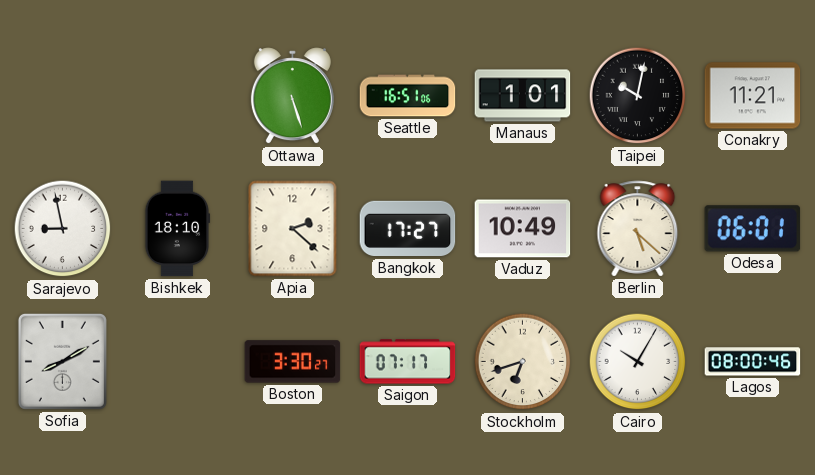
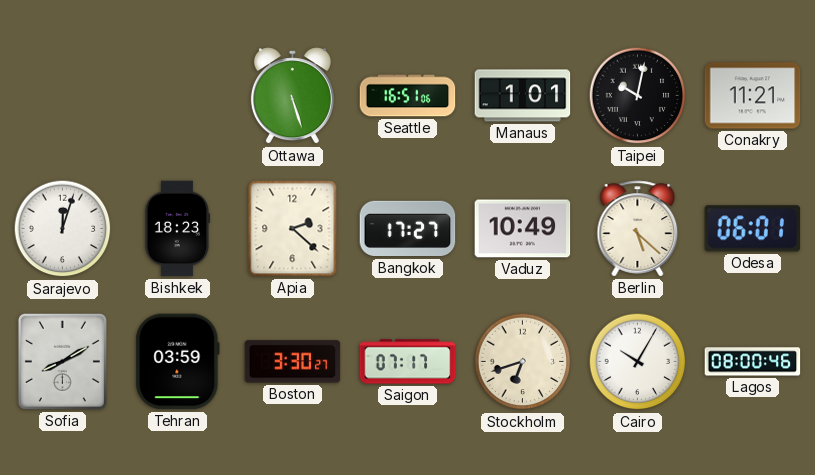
Sarajevo: 8:58 -> 12:03
Bishkek: 18:10 -> 18:23
Tehran: none -> 03:59
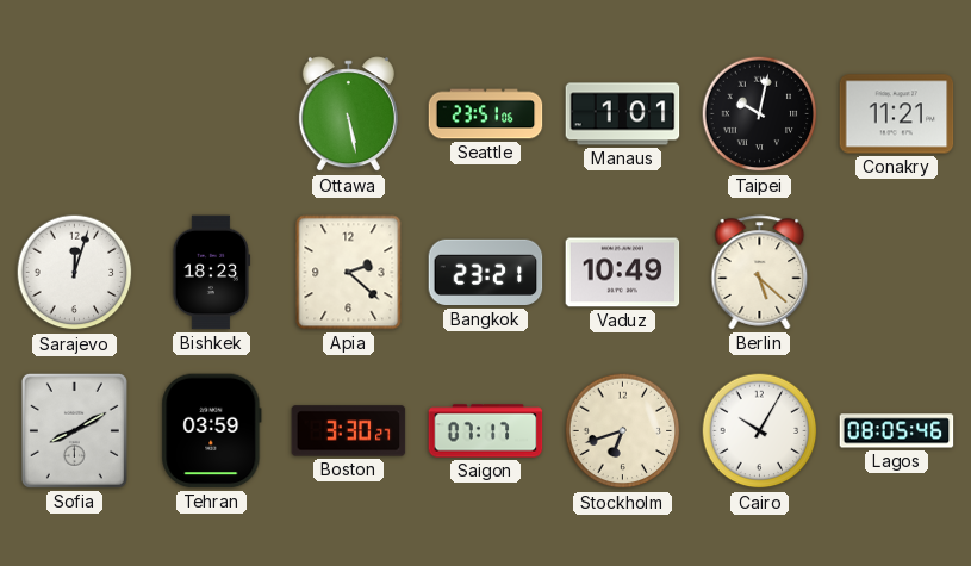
Ottawa: 5:27 -> 5:28
Seattle: 16:51 -> 23:51
Bangkok: 17:27 -> 23:21
Odesa: 06:01 -> none
Lagos: 08:00 -> 08:05
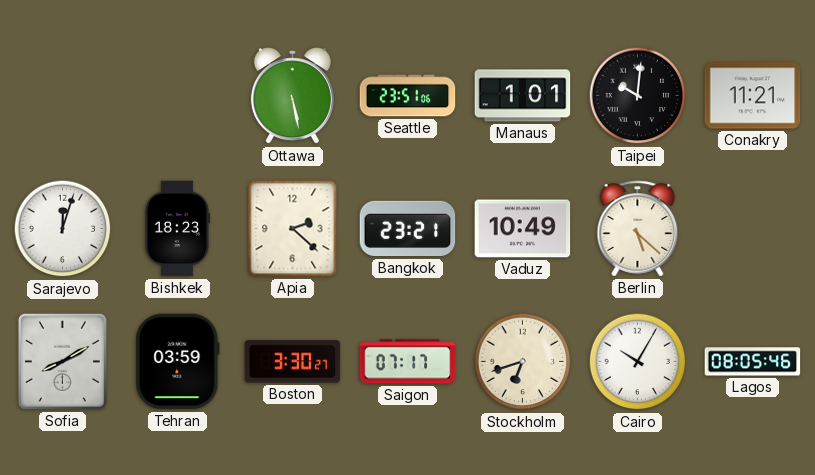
Taipei: 10:02 -> 10:01
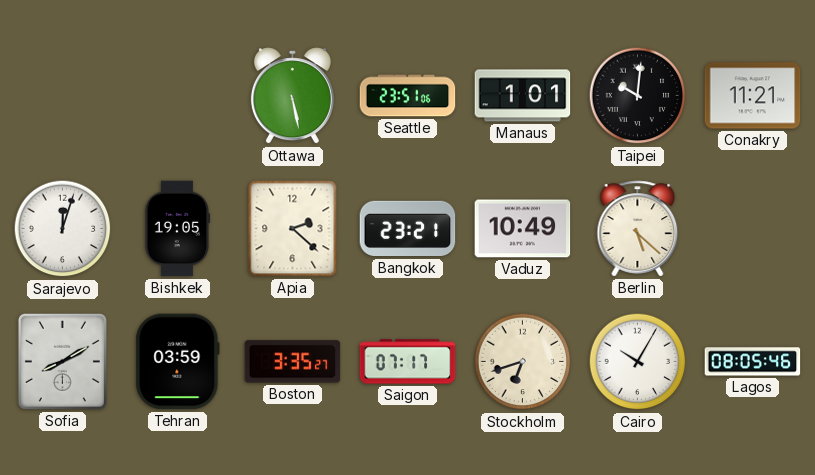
Bishkek: 18:23 -> 19:05
Boston: 3:30 -> 3:35
